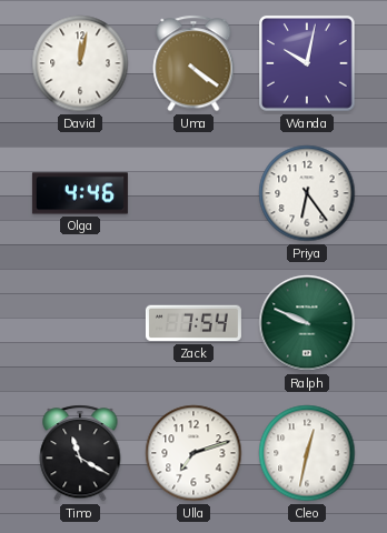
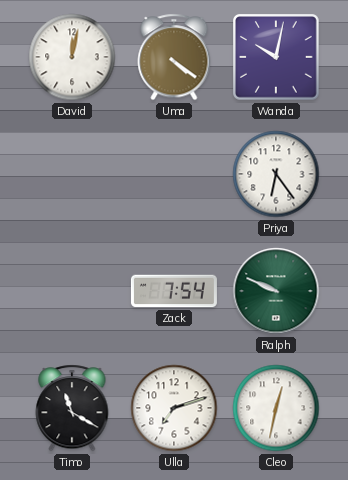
Olga: 4:46 -> none
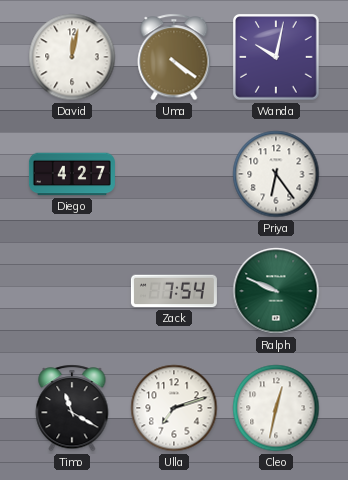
Diego: none -> 4:27
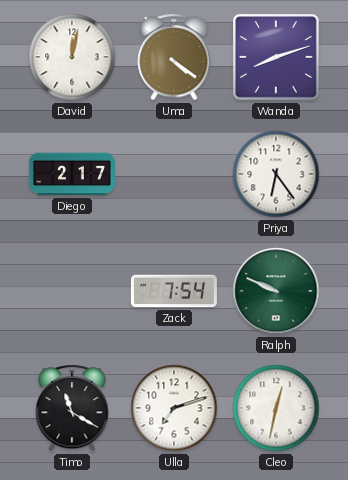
Wanda: 10:02 -> 8:12
Diego: 4:27 -> 2:17
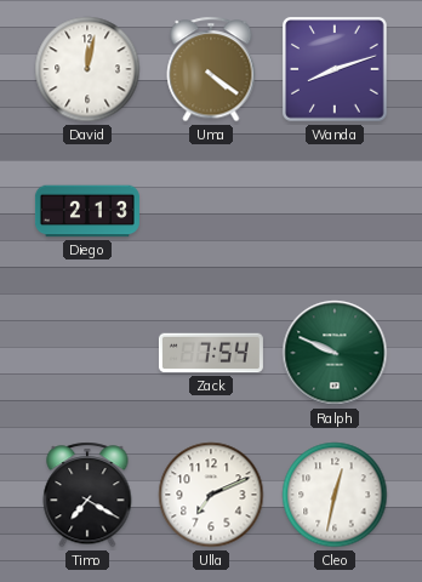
Diego: 2:17 -> 2:13
Priya: 6:24 -> none
Timo: 11:20 -> 7:20
Ulla: 7:12 -> 7:11
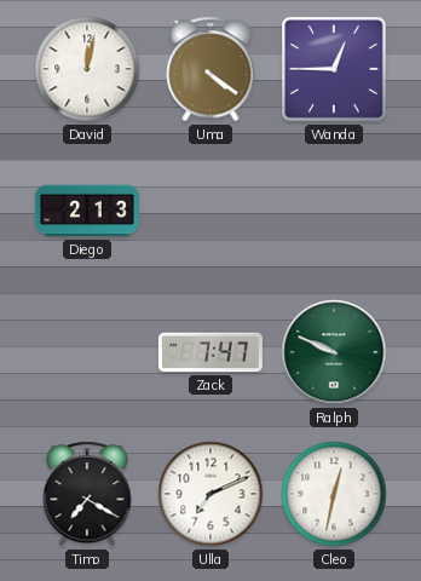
Wanda: 8:12 -> 12:45
Zack: 7:54 -> 7:47
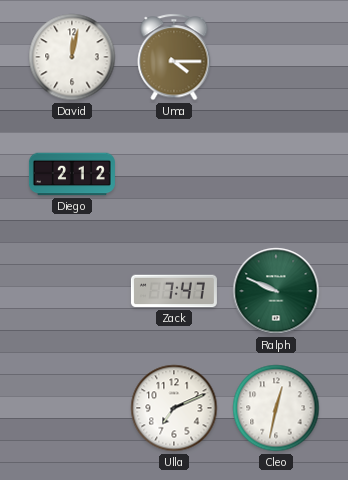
Uma: 4:21 -> 4:15
Wanda: 12:45 -> none
Diego: 2:13 -> 2:12
Timo: 7:20 -> none
